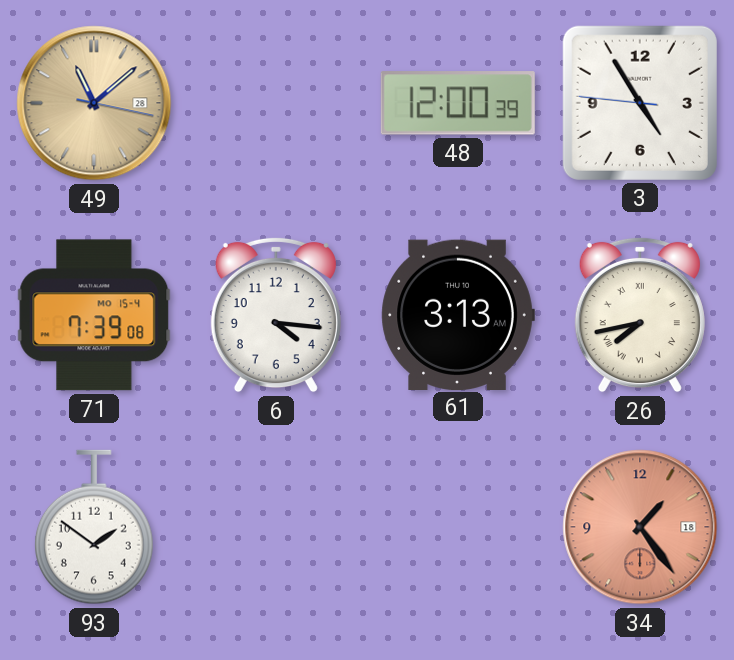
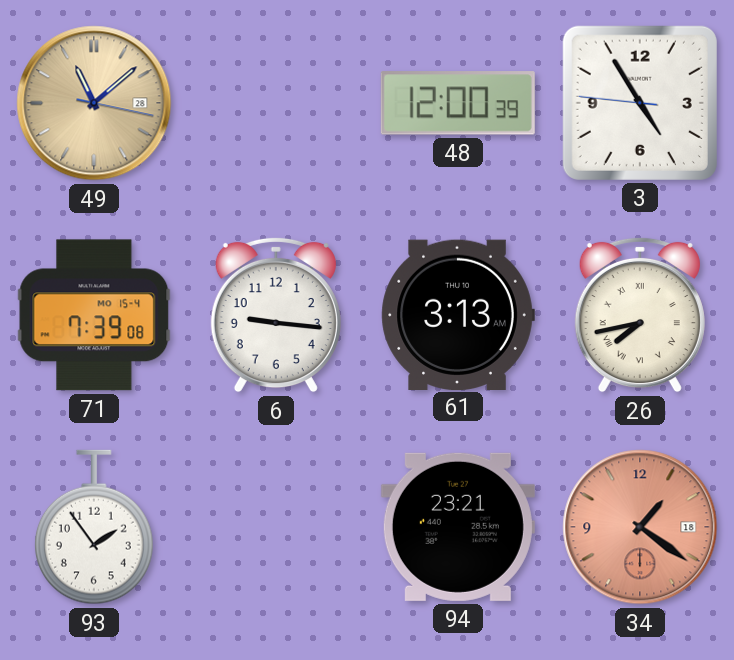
6: 4:16 -> 9:16
93: 1:51 -> 1:54
94: none -> 23:21
34: 1:24 -> 1:21
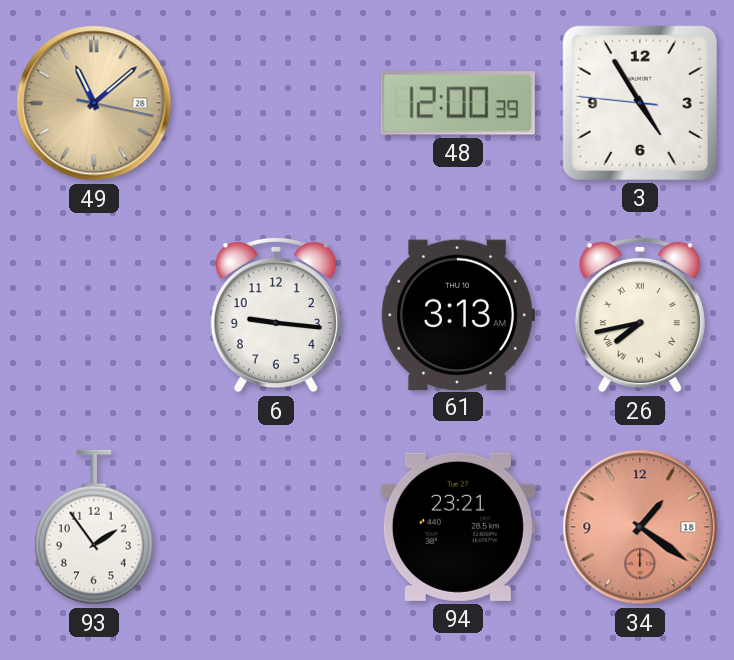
71: 7:39 -> none
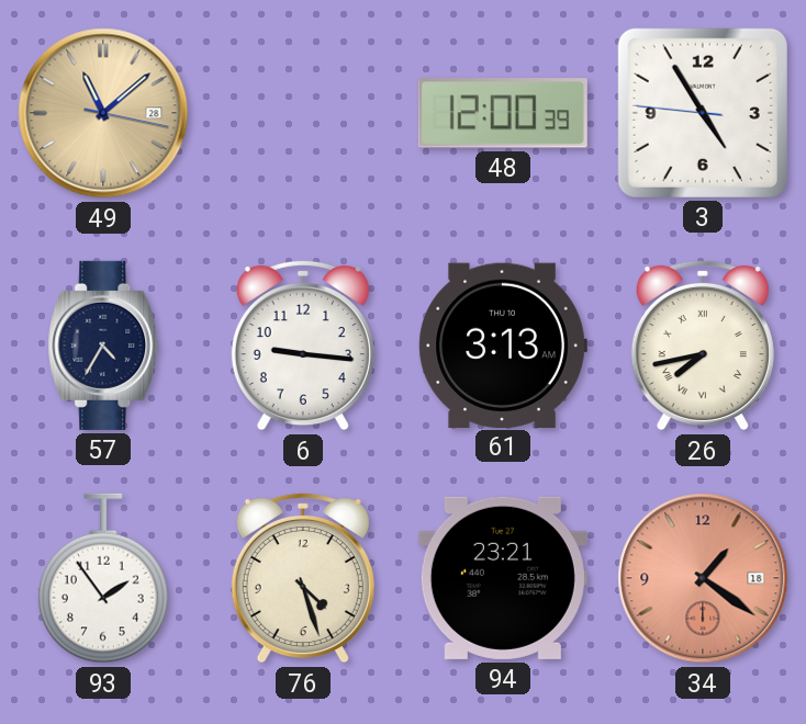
57: none -> 4:35
76: none -> 4:27
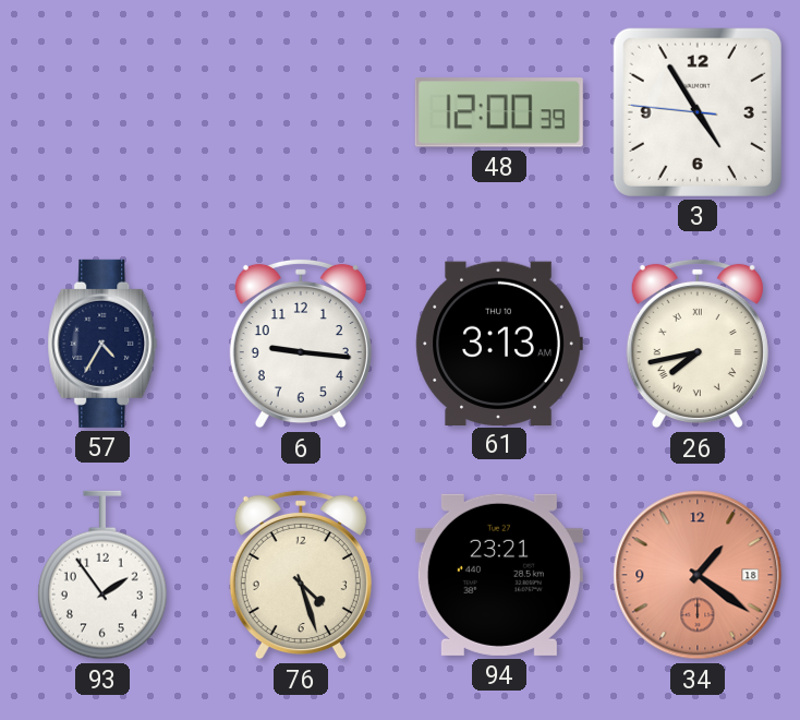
49: 11:08 -> none
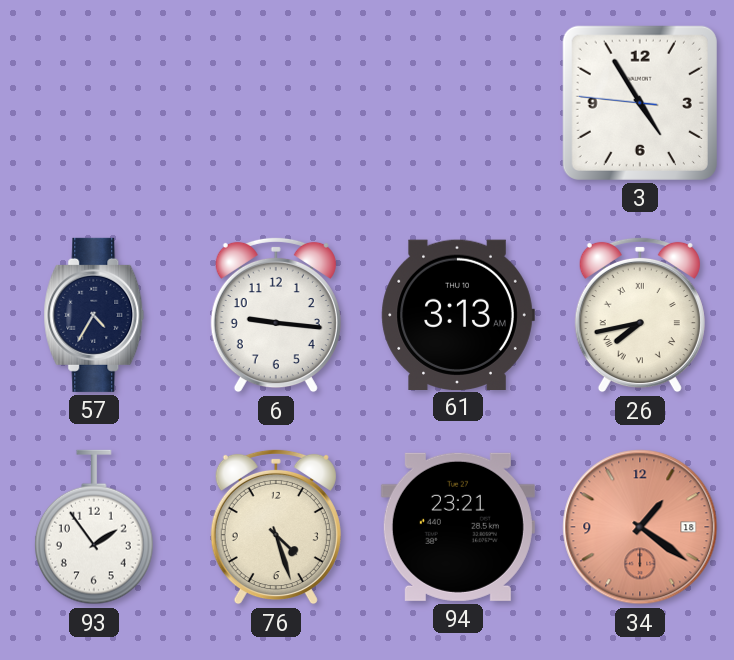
48: 12:00 -> none
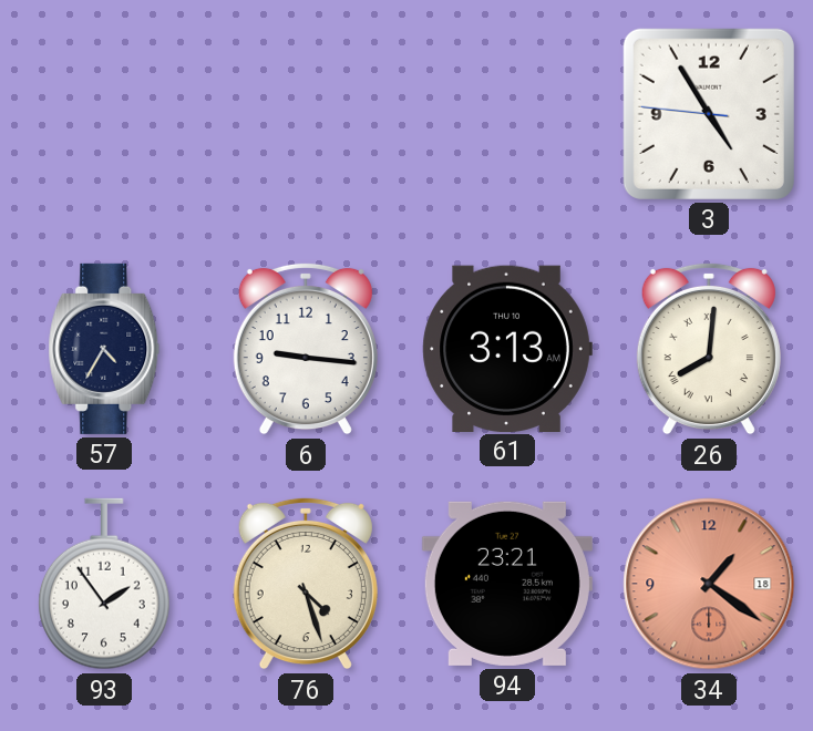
26: 7:43 -> 8:01
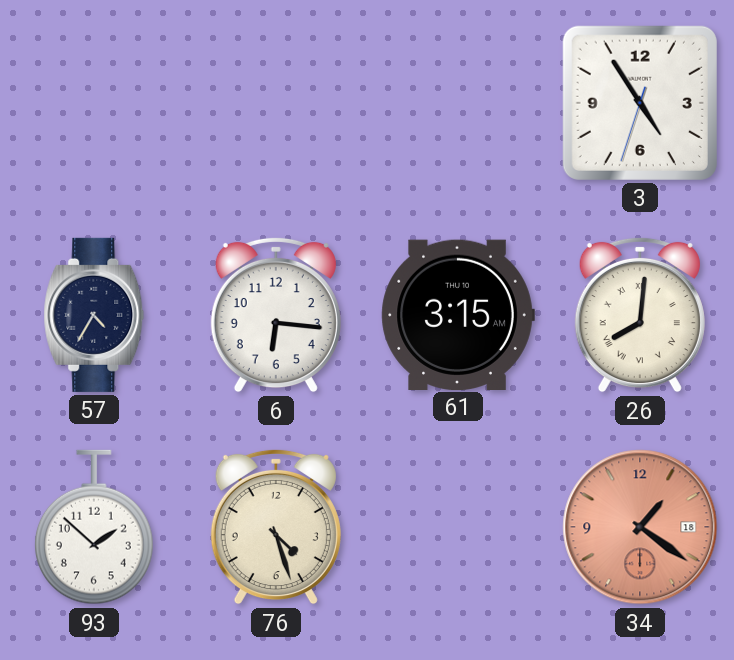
3: 4:54:46 -> 4:54:33
6: 9:16 -> 6:16
61: 3:13 -> 3:15
93: 1:54 -> 1:52
94: 23:21 -> none
